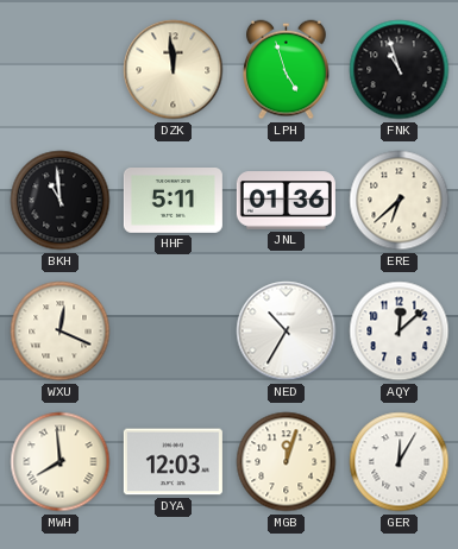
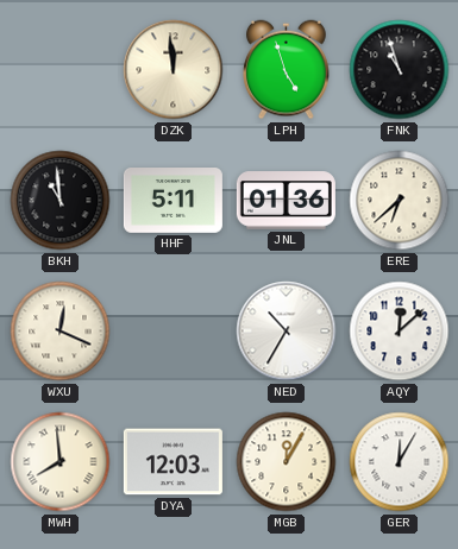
MGB: 12:03 -> 12:05
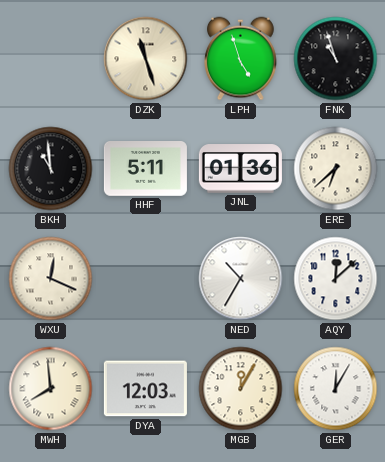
DZK: 11:59 -> 11:27
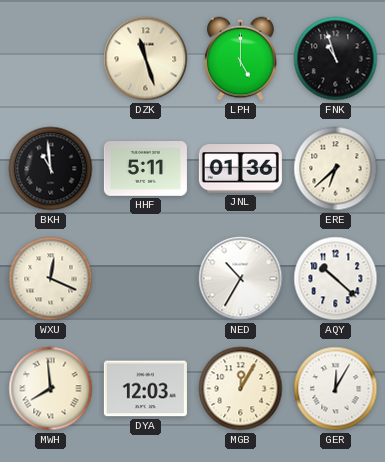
LPH: 4:57 -> 5:00
AQY: 12:08 -> 10:22
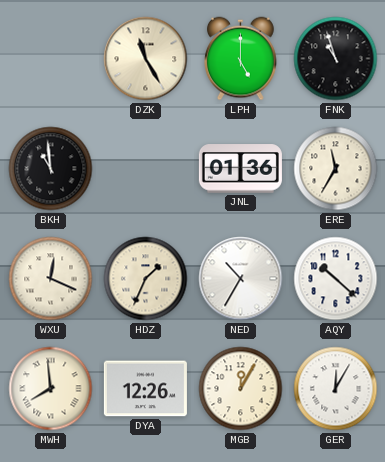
DZK: 11:27 -> 11:25
HHF: 5:11 -> none
ERE: 6:38 -> 11:35
HDZ: none -> 1:34
DYA: 12:03 -> 12:26
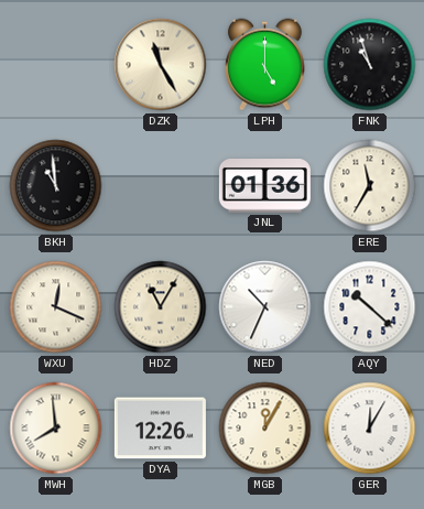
HDZ: 1:34 -> 11:05
NED: 10:35 -> 10:34
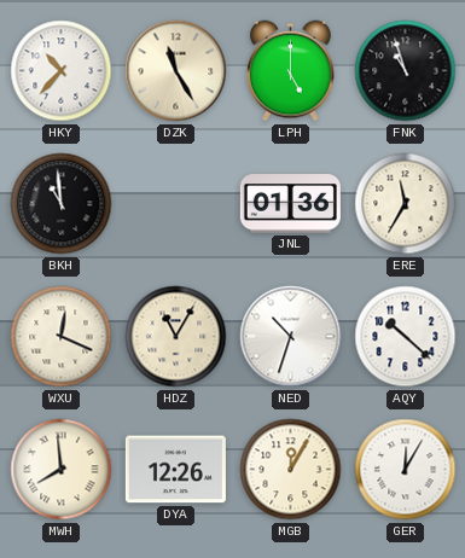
HKY: none -> 10:37
NED: 10:34 -> 10:33
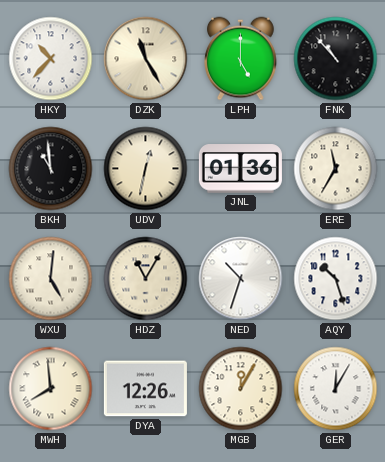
FNK: 10:57 -> 10:53
UDV: none -> 12:32
WXU: 12:19 -> 5:01
AQY: 10:22 -> 10:27
